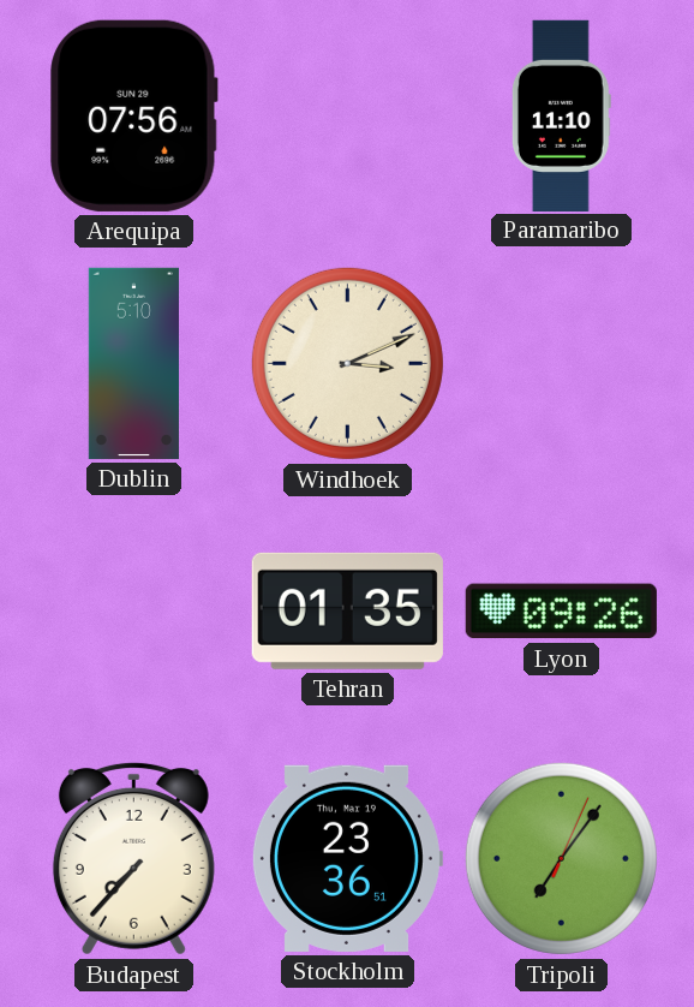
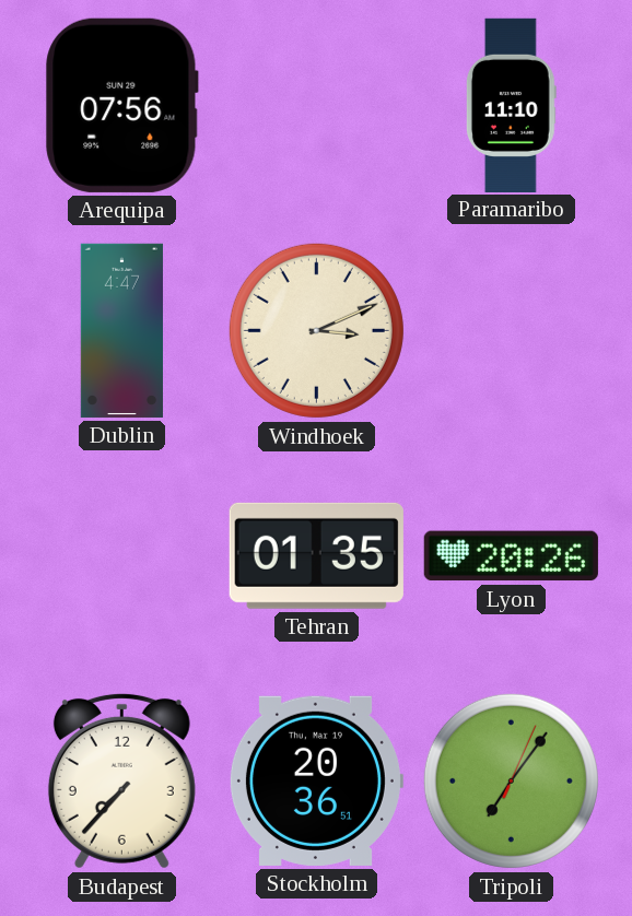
Dublin: 5:10 -> 4:47
Lyon: 09:26 -> 20:26
Stockholm: 23:36 -> 20:36
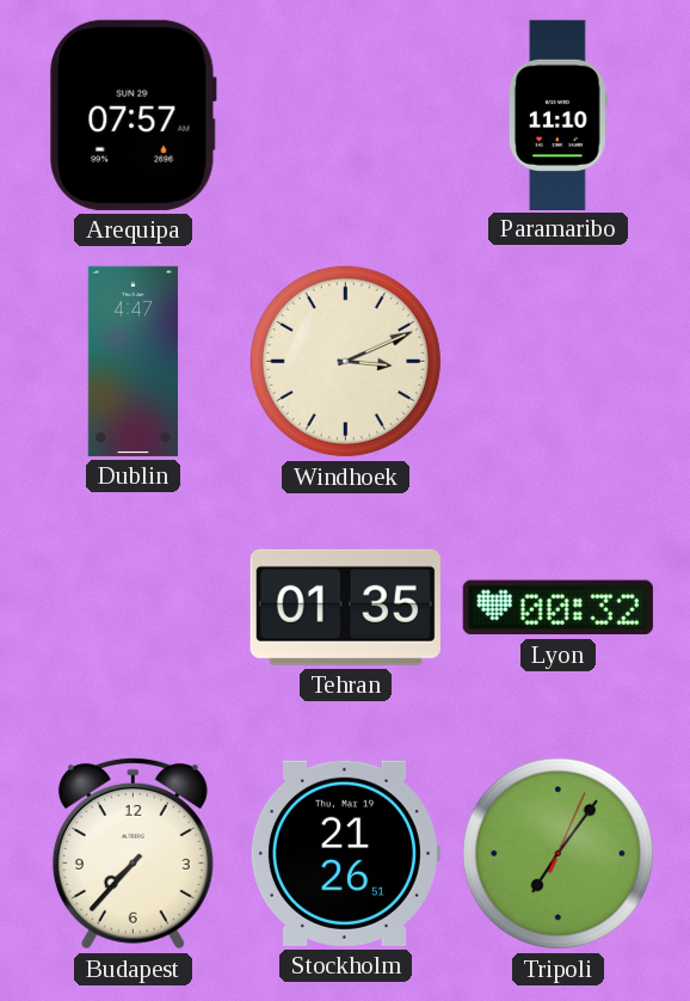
Arequipa: 07:56 -> 07:57
Lyon: 20:26 -> 00:32
Stockholm: 20:36 -> 21:26
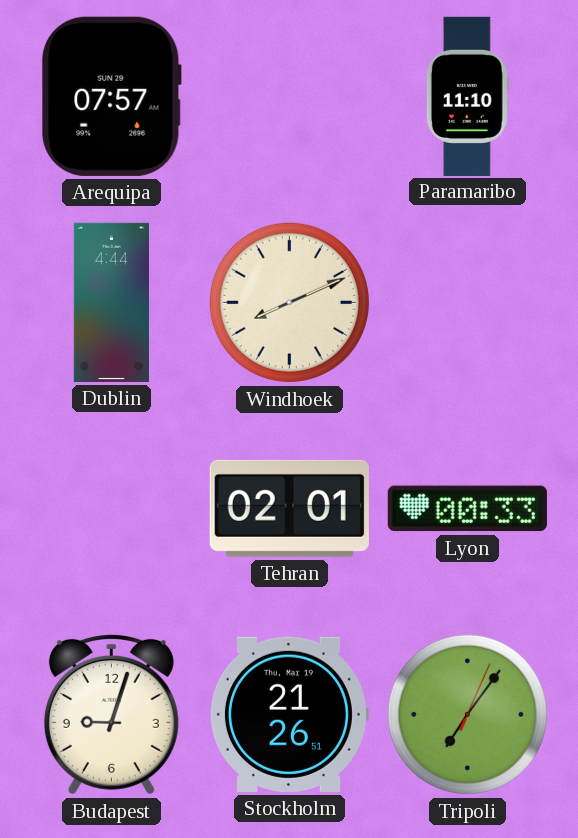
Dublin: 4:47 -> 4:44
Windhoek: 3:11 -> 8:11
Tehran: 01:35 -> 02:01
Lyon: 00:32 -> 00:33
Budapest: 7:37 -> 9:03
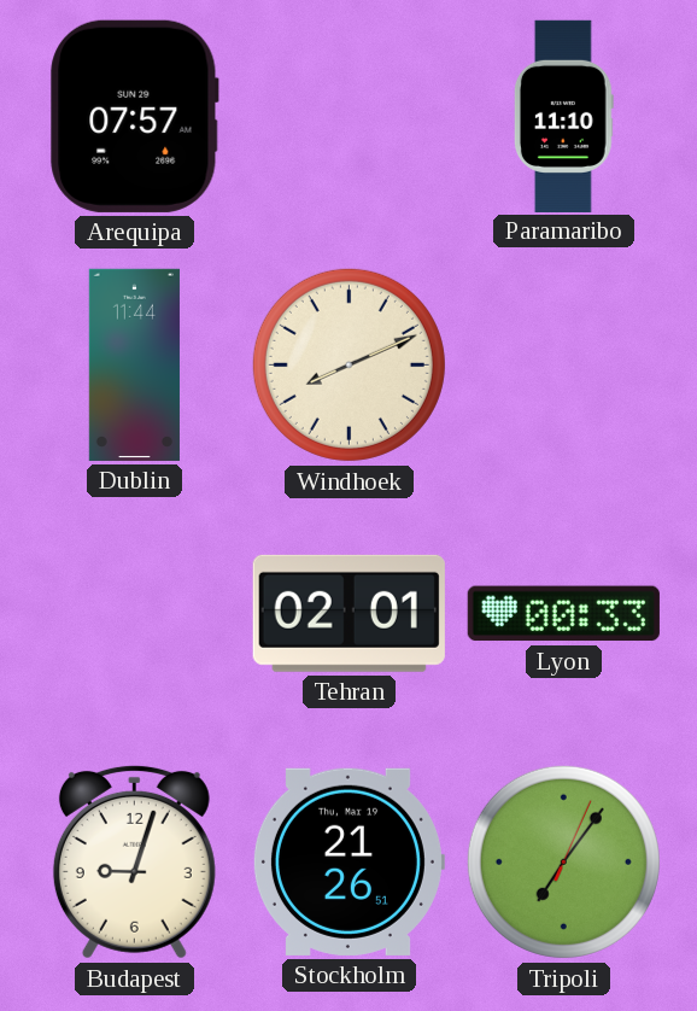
Dublin: 4:44 -> 11:44
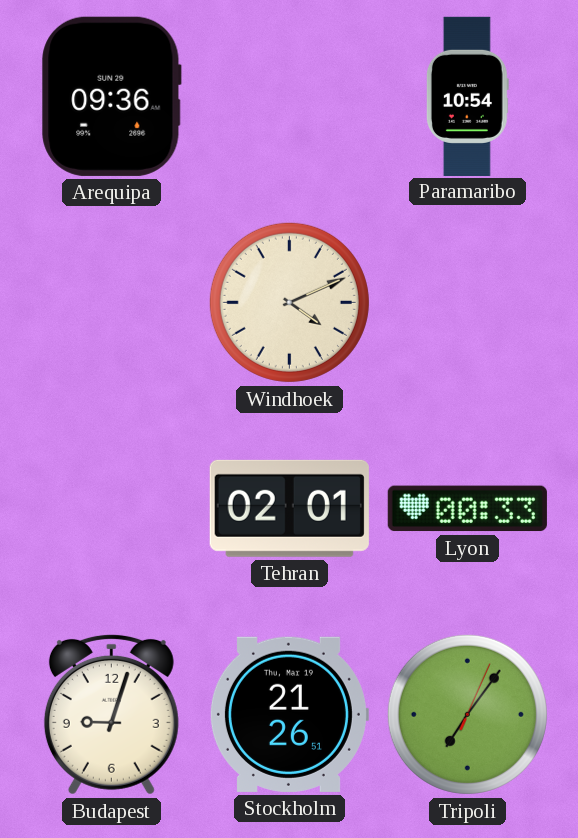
Arequipa: 07:57 -> 09:36
Paramaribo: 11:10 -> 10:54
Dublin: 11:44 -> none
Windhoek: 8:11 -> 4:11
